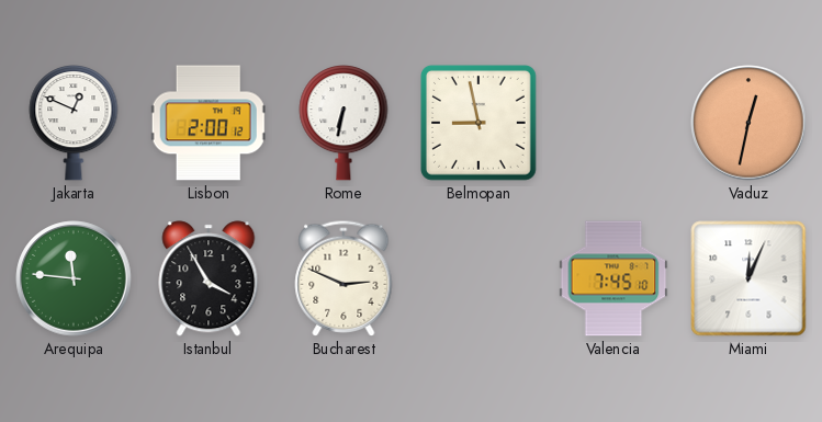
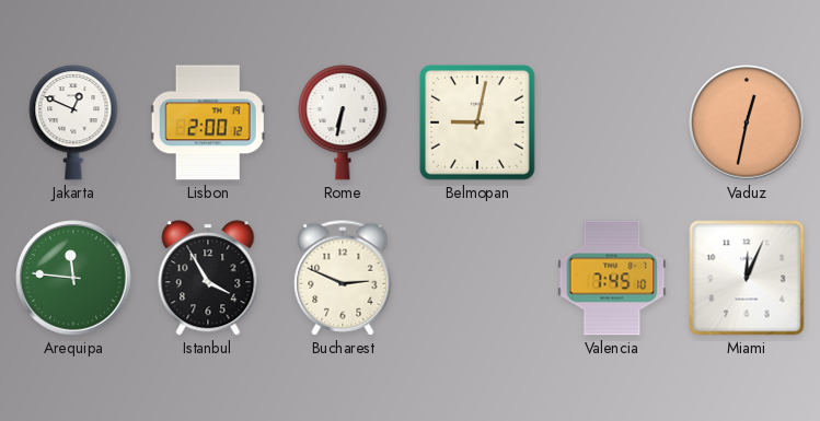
Belmopan: 8:58 -> 9:02
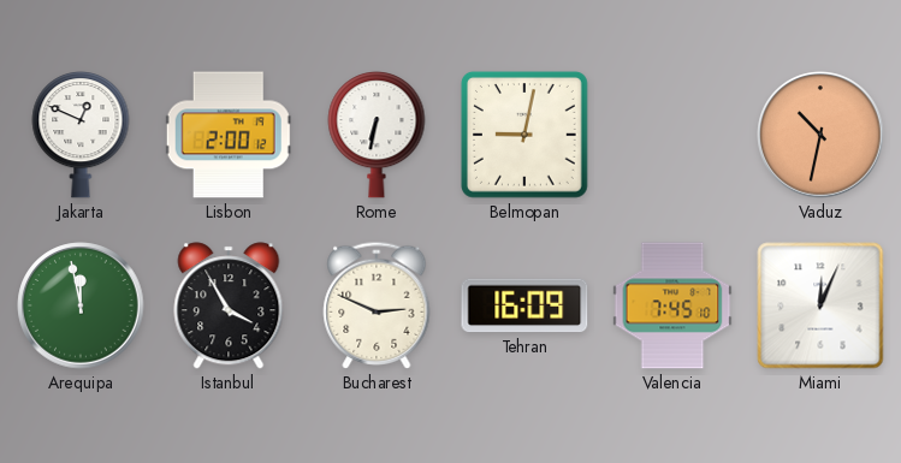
Vaduz: 12:32 -> 10:32
Arequipa: 11:46 -> 11:58
Tehran: none -> 16:09
